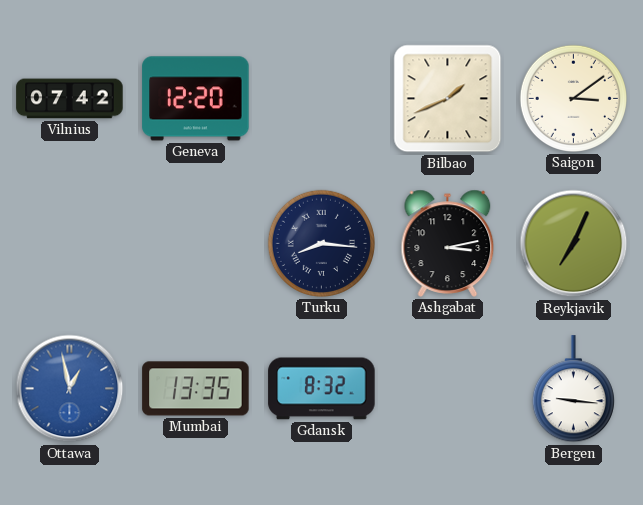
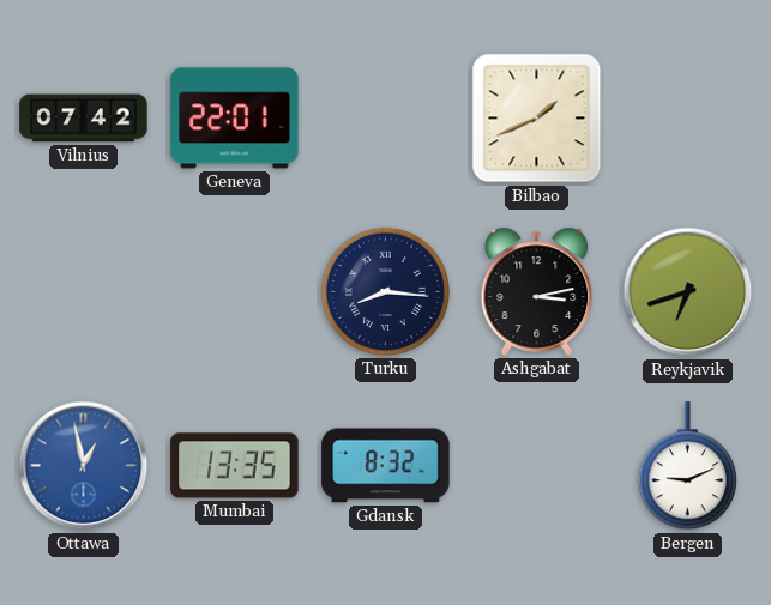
Geneva: 12:20 -> 22:01
Saigon: 3:09 -> none
Reykjavik: 7:04 -> 6:42
Bergen: 9:16 -> 9:11
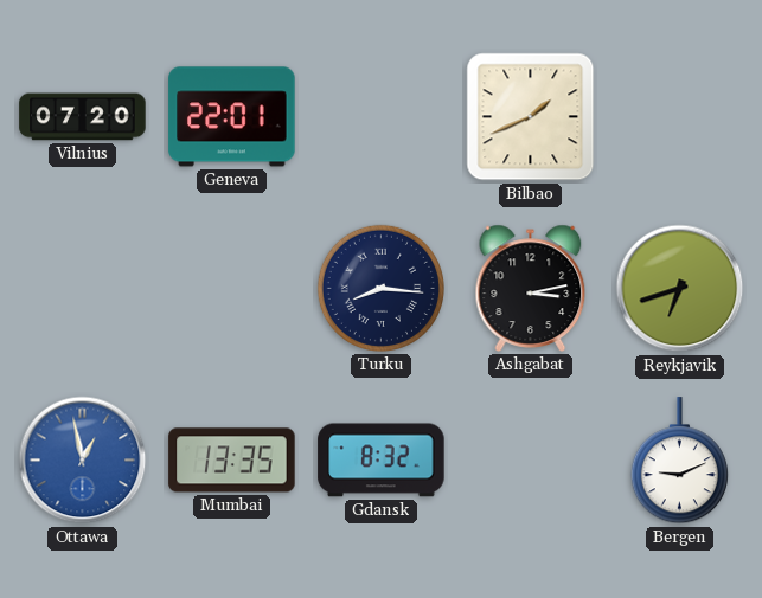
Vilnius: 07:42 -> 07:20
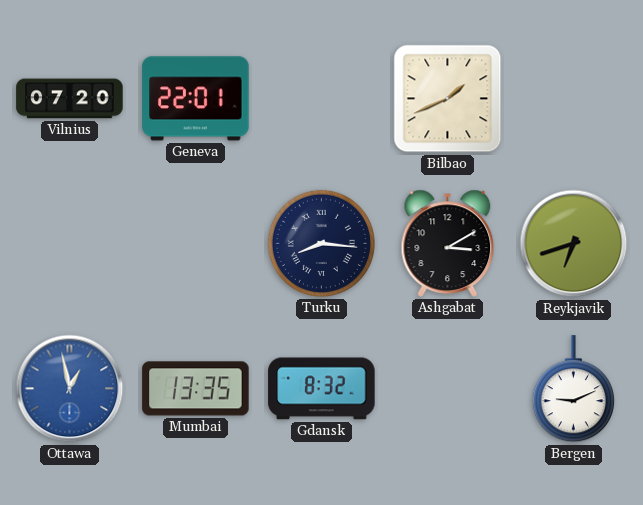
Ashgabat: 3:13 -> 3:10
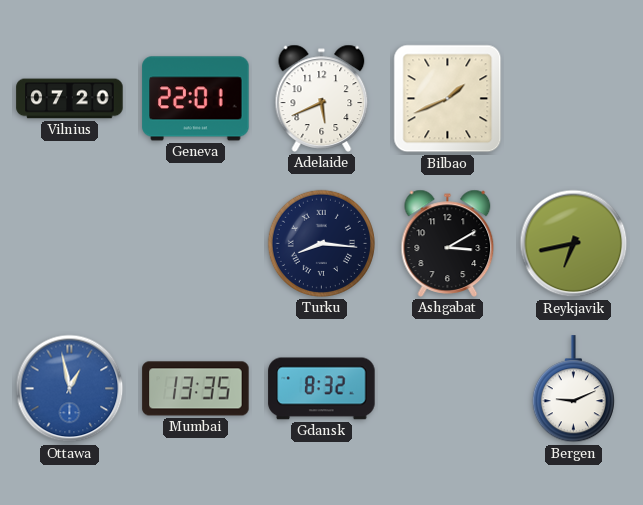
Adelaide: none -> 5:41
Reykjavik: 6:42 -> 6:43
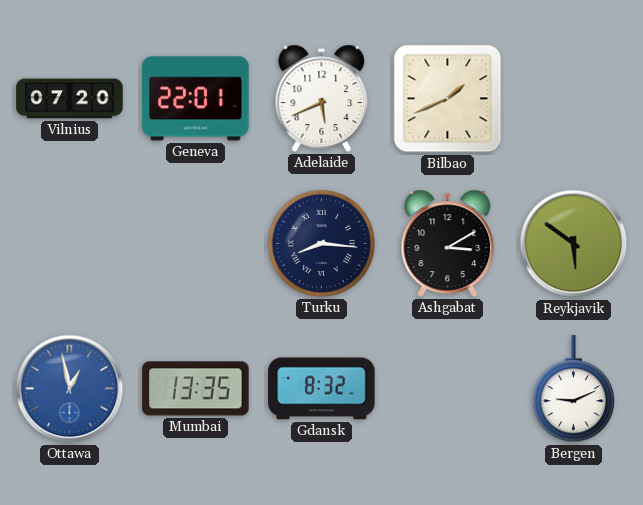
Reykjavik: 6:43 -> 5:51
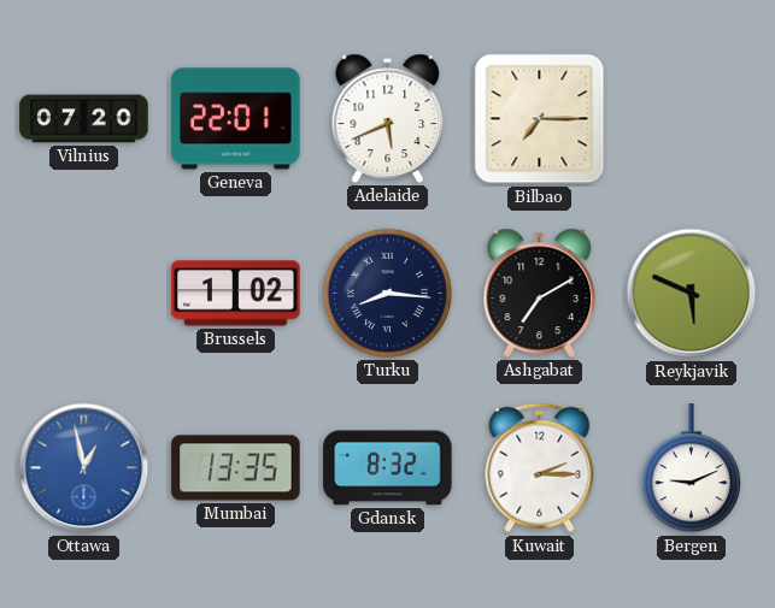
Bilbao: 1:41 -> 7:15
Brussels: none -> 1:02
Ashgabat: 3:10 -> 7:10
Reykjavik: 5:51 -> 5:49
Kuwait: none -> 2:15
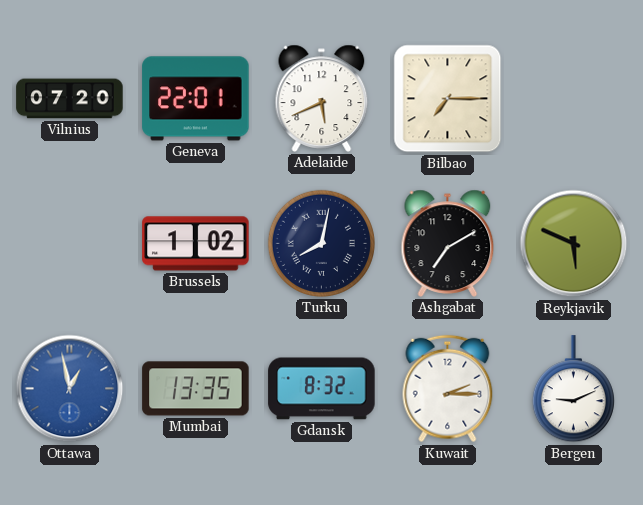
Turku: 8:16 -> 8:02
